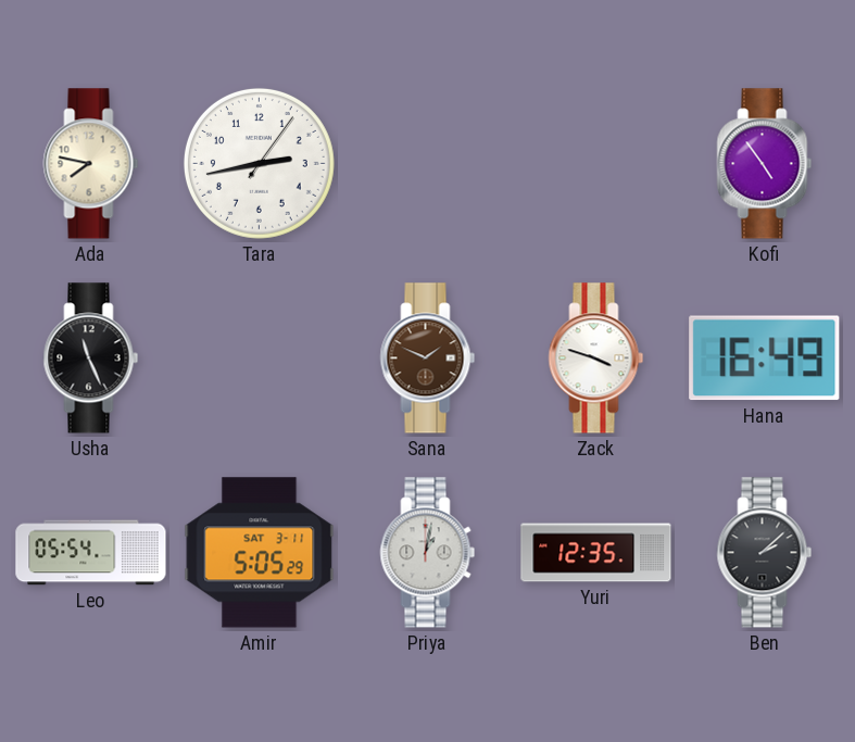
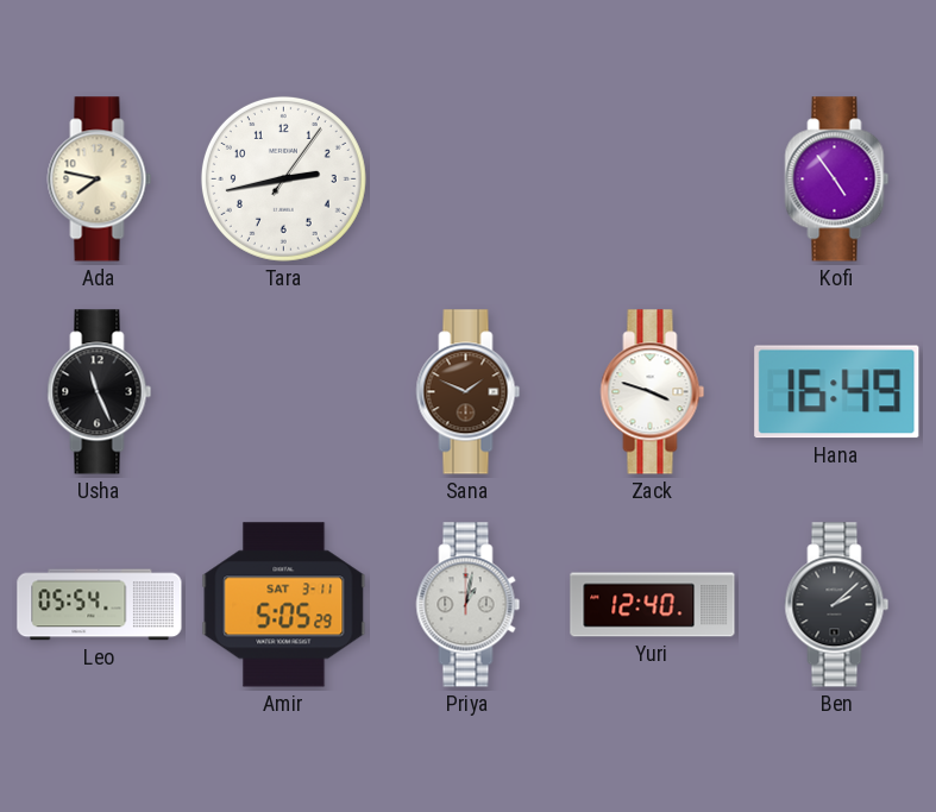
Yuri: 12:35 -> 12:40
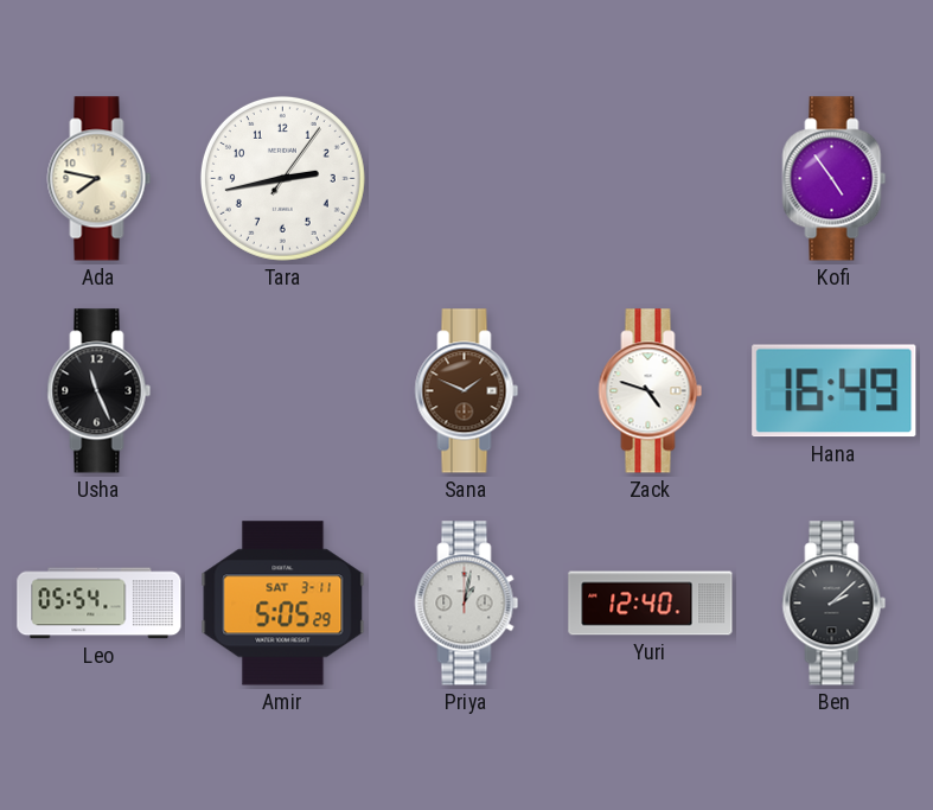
Zack: 3:48 -> 4:48
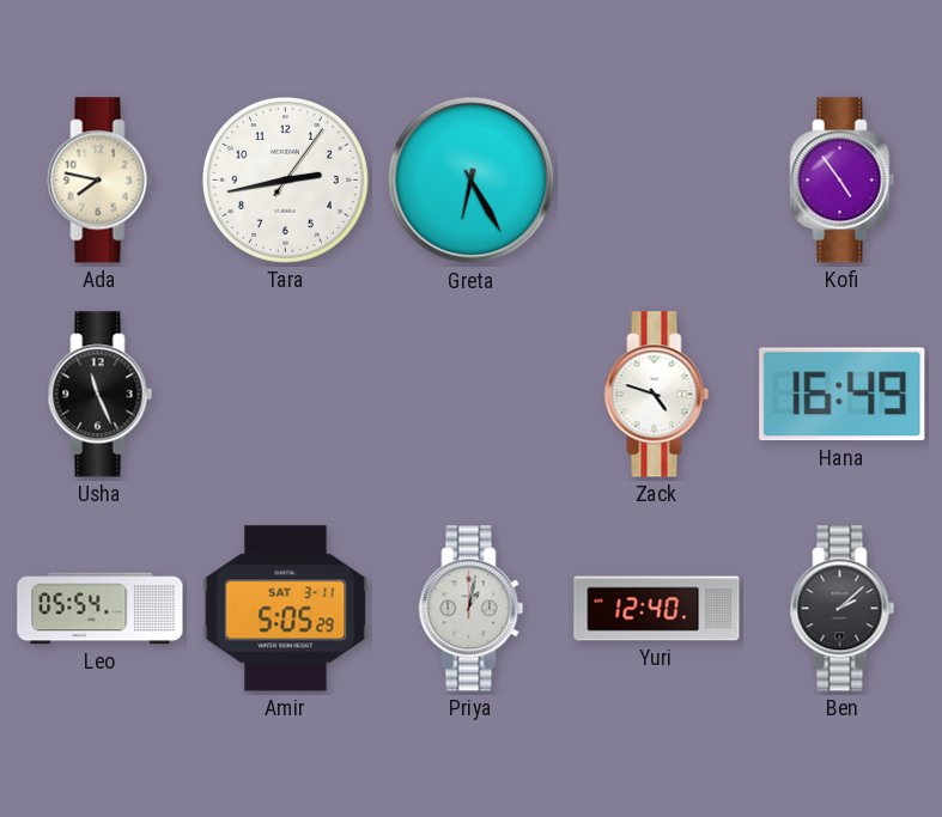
Greta: none -> 6:25
Sana: 1:49 -> none
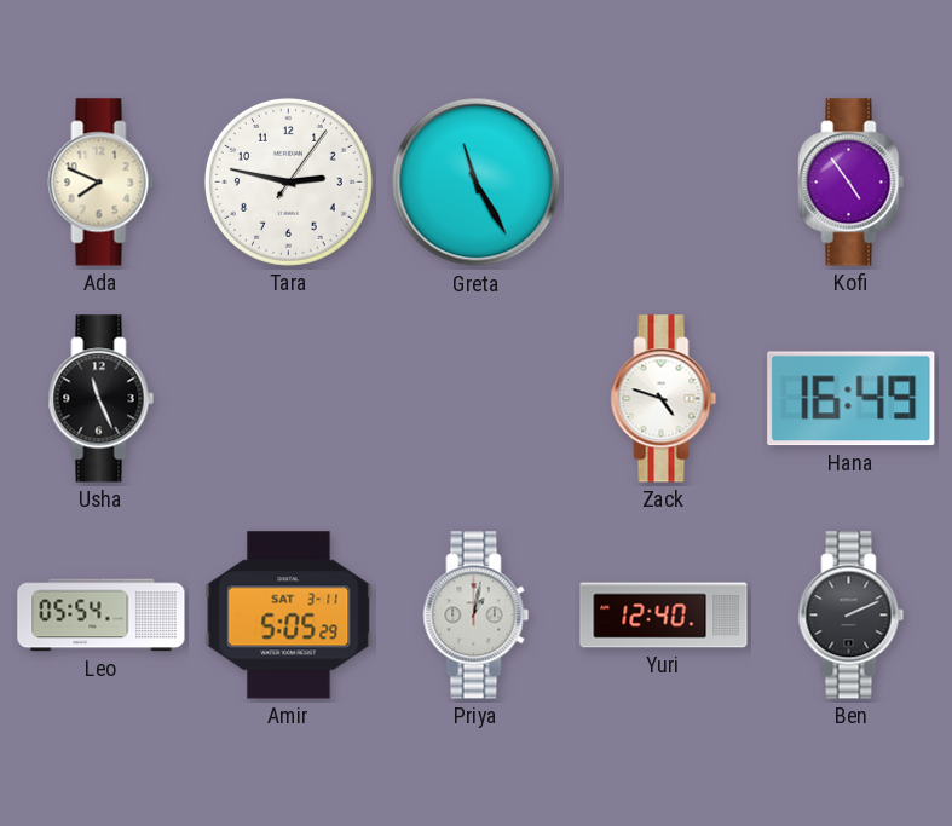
Ada: 7:47 -> 7:49
Tara: 2:43 -> 2:47
Greta: 6:25 -> 11:25
Ben: 2:08 -> 2:11
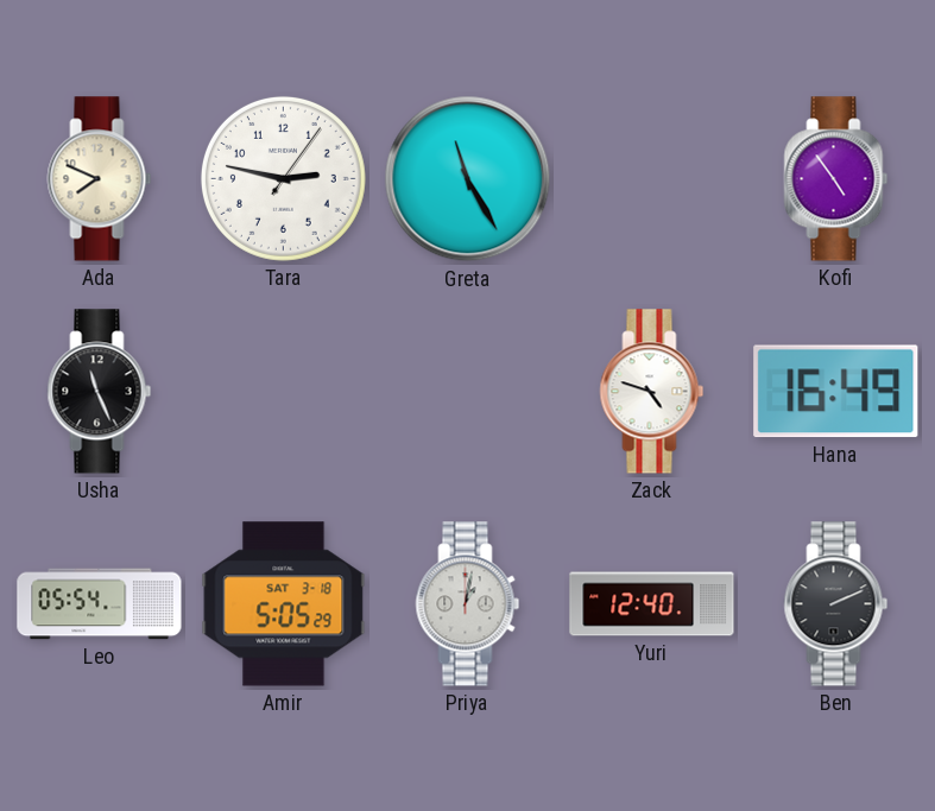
Amir date: SAT 3-11 -> SAT 3-18
